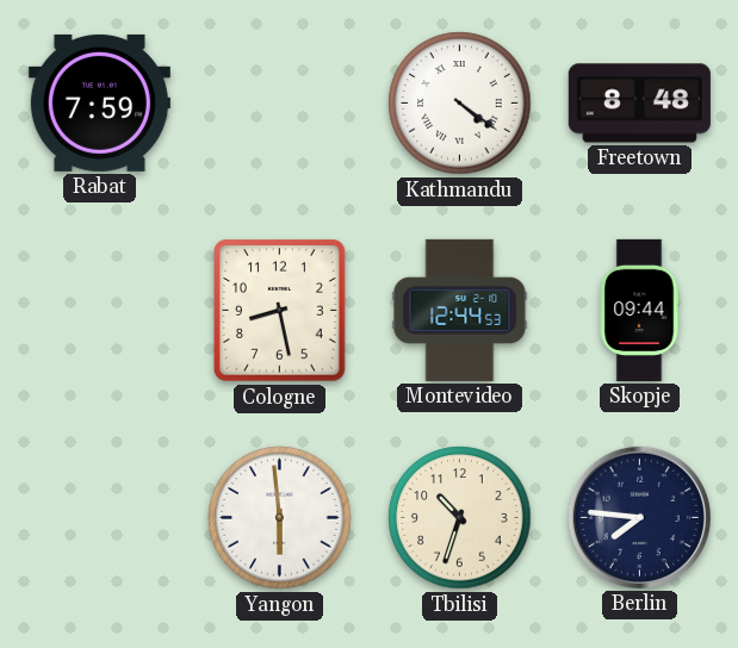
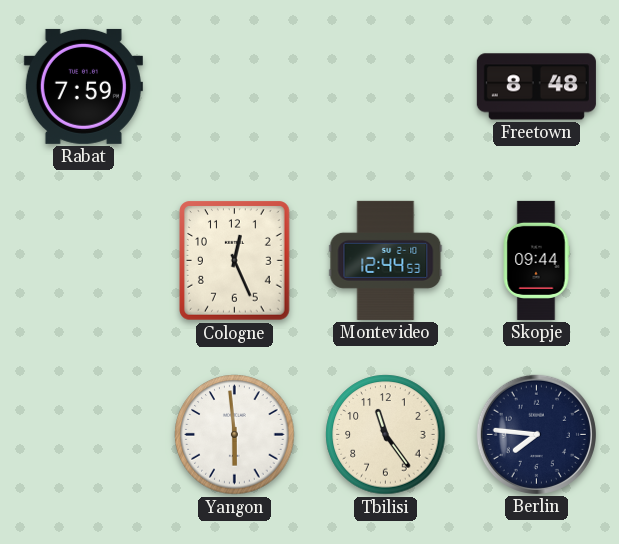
Kathmandu: 4:21 -> none
Cologne: 8:28 -> 12:26
Tbilisi: 10:33 -> 11:24
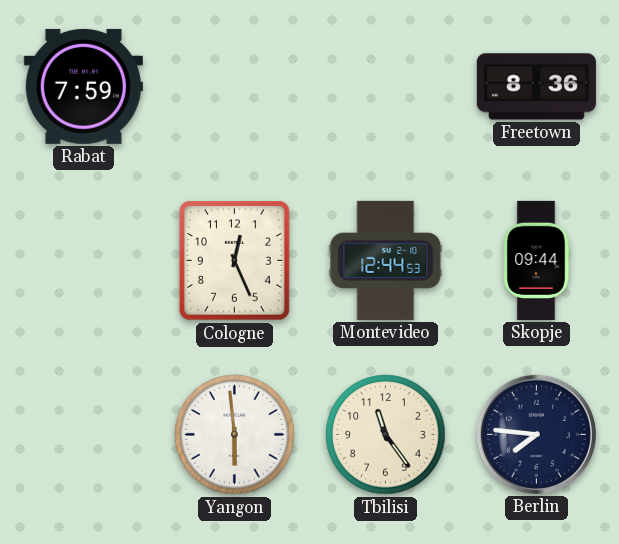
Freetown: 8:48 -> 8:36
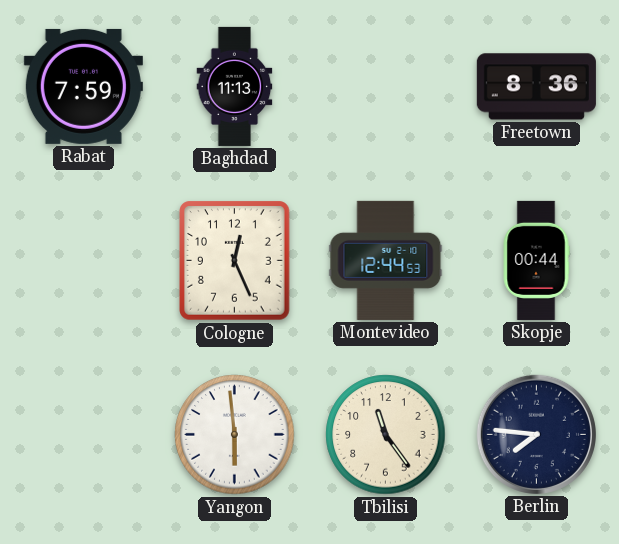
Baghdad: none -> 11:13
Skopje: 09:44 -> 00:44
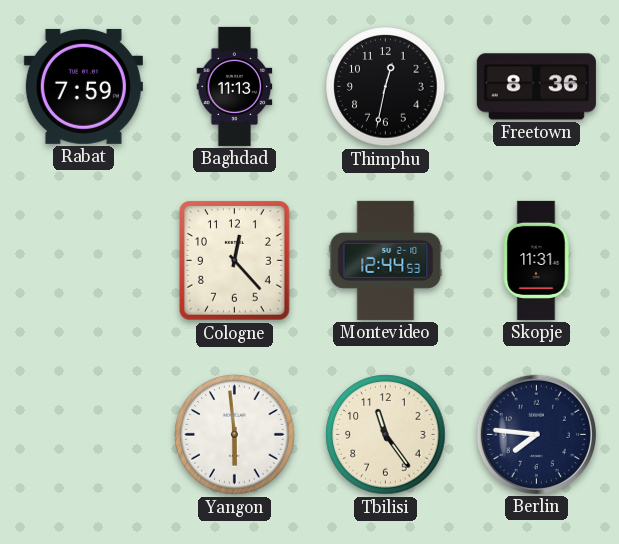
Thimphu: none -> 12:32
Cologne: 12:26 -> 12:23
Skopje: 00:44 -> 11:31
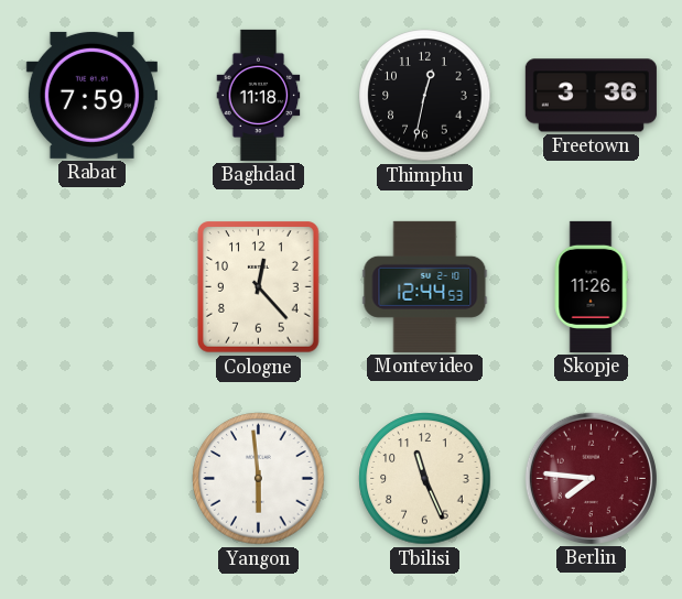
Baghdad: 11:13 -> 11:18
Freetown: 8:36 -> 3:36
Skopje: 11:31 -> 11:26
Tbilisi: 11:24 -> 11:26
Berlin dial: navy -> burgundy
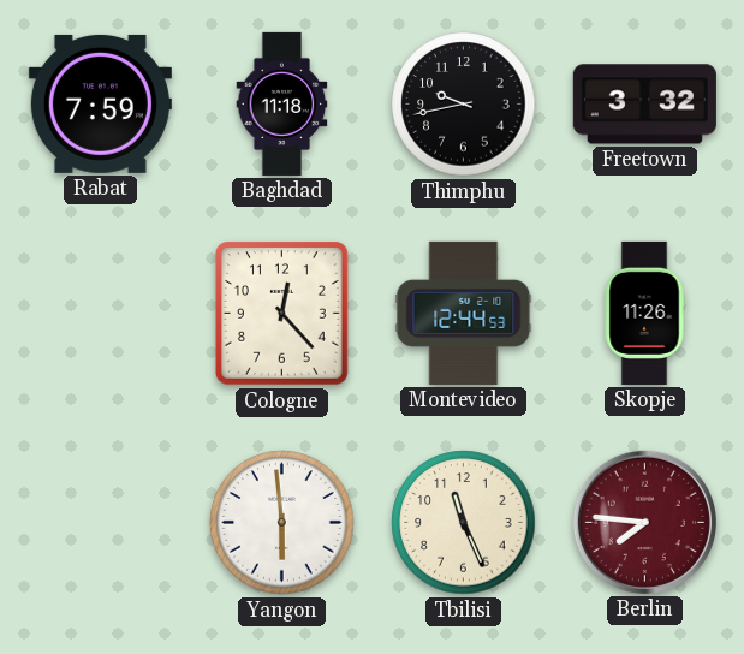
Thimphu: 12:32 -> 9:43
Freetown: 3:36 -> 3:32
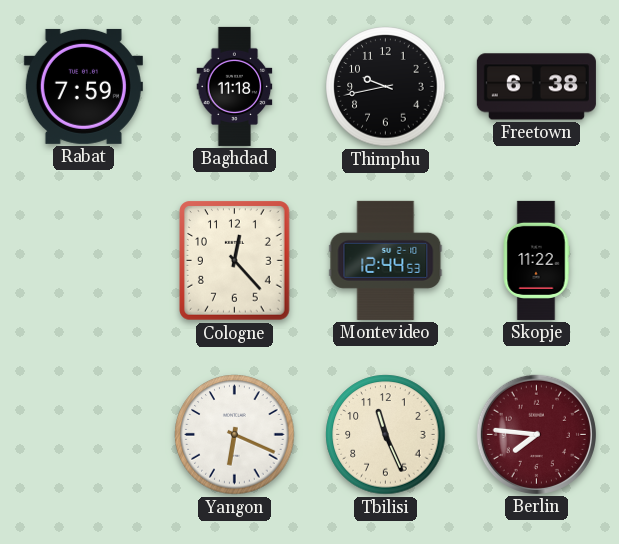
Freetown: 3:32 -> 6:38
Skopje: 11:26 -> 11:22
Yangon: 5:59 -> 6:19
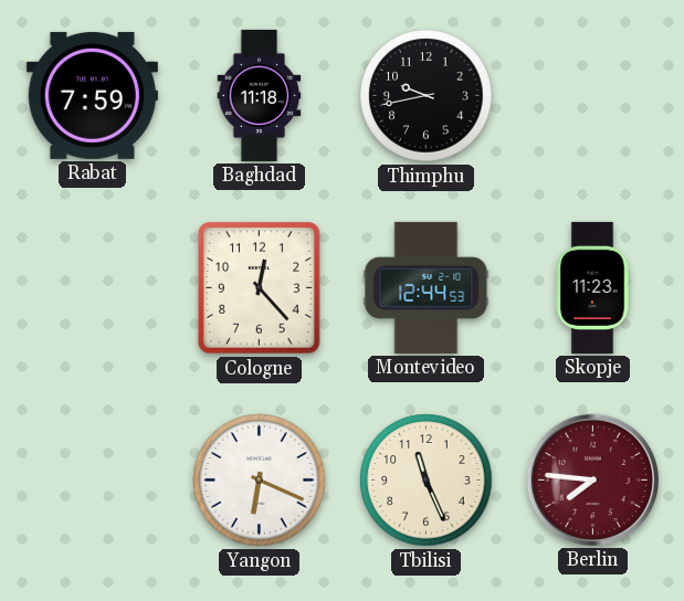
Freetown: 6:38 -> none
Skopje: 11:22 -> 11:23
